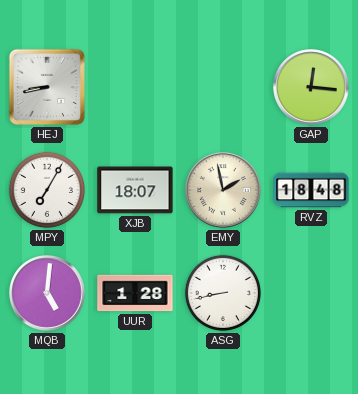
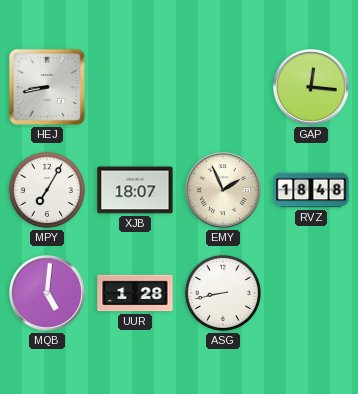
EMY: 1:58 -> 1:56
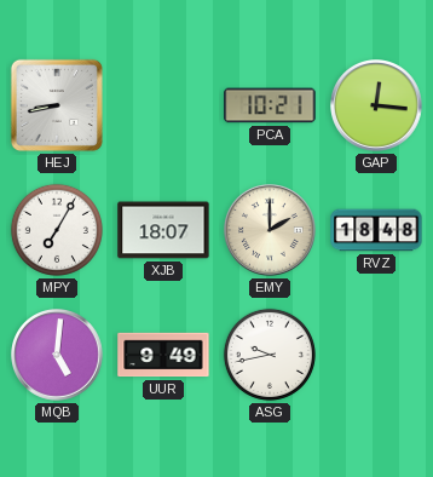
PCA: none -> 10:21
EMY: 1:56 -> 2:00
UUR: 1:28 -> 9:49
ASG: 8:43 -> 9:43
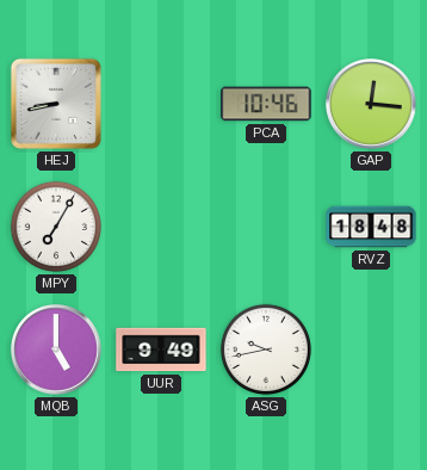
PCA: 10:21 -> 10:46
XJB: 18:07 -> none
EMY: 2:00 -> none
MQB: 5:01 -> 5:00
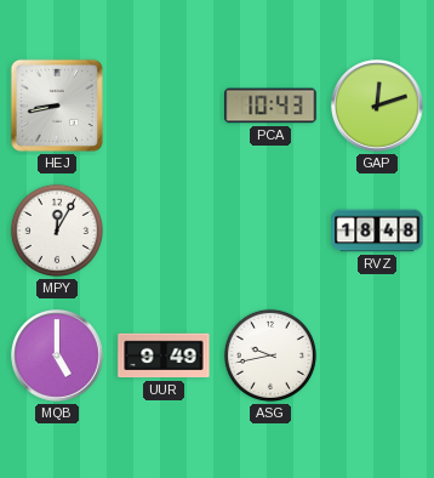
PCA: 10:46 -> 10:43
GAP: 12:16 -> 12:12
MPY: 7:05 -> 12:05
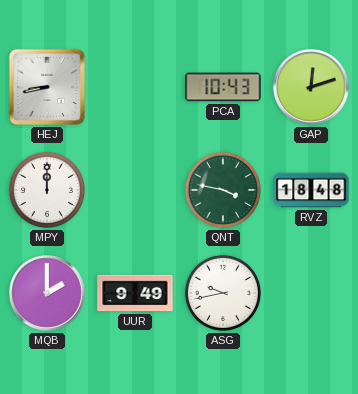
MPY: 12:05 -> 12:00
QNT: none -> 3:47
MQB: 5:00 -> 2:00
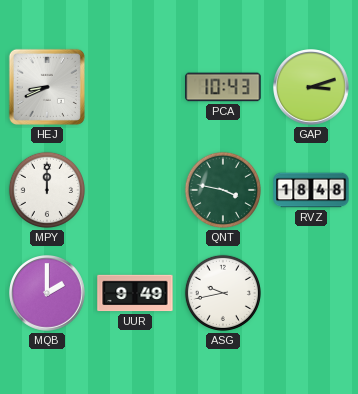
HEJ: 8:43 -> 8:41
GAP: 12:12 -> 3:12
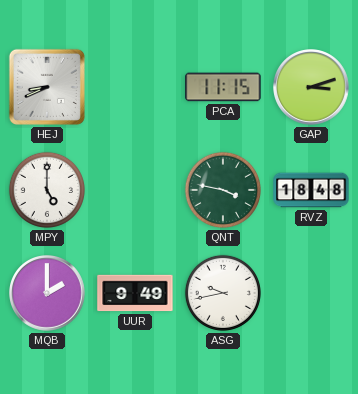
PCA: 10:43 -> 11:15
MPY: 12:00 -> 5:00
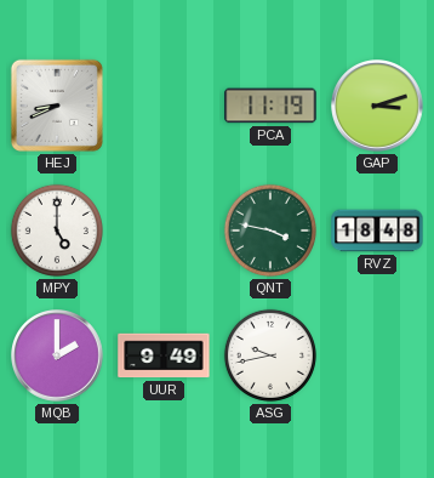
PCA: 11:15 -> 11:19
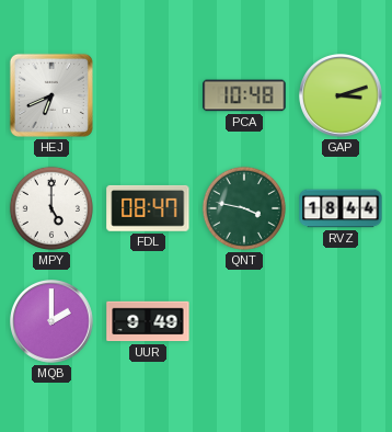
HEJ: 8:41 -> 6:41
PCA: 11:19 -> 10:48
FDL: none -> 08:47
RVZ: 18:48 -> 18:44
ASG: 9:43 -> none
